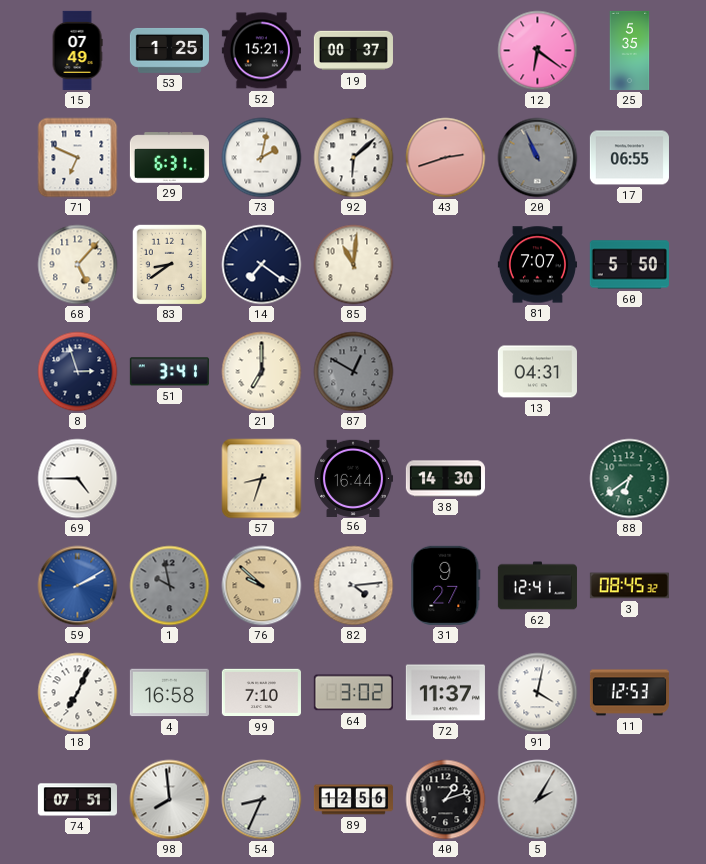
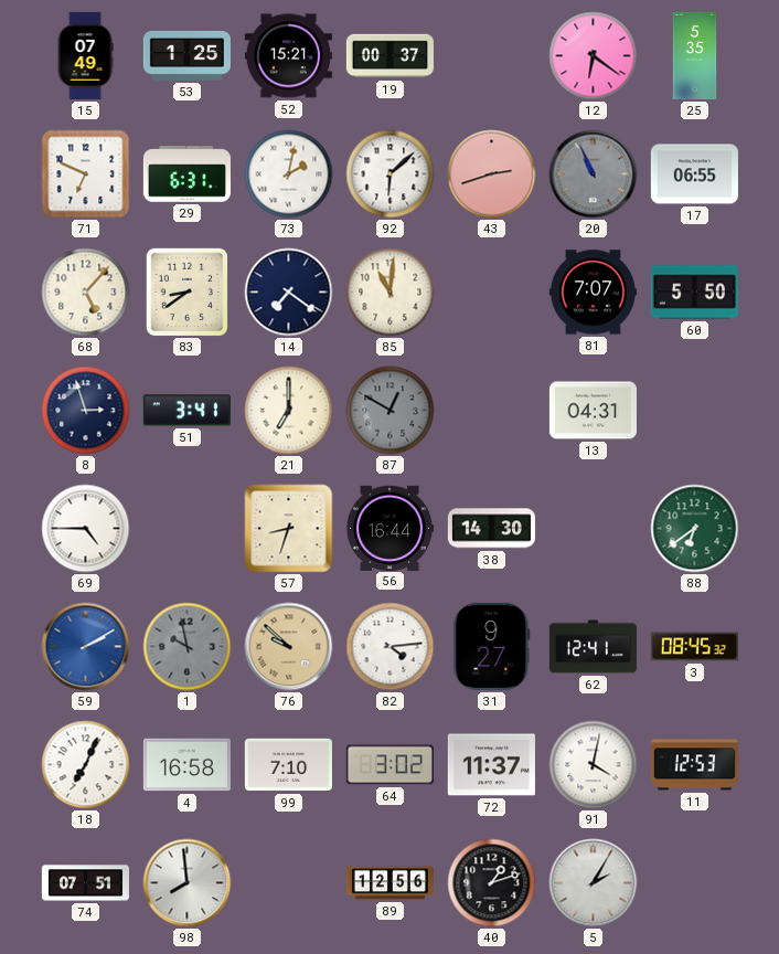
54: 8:34 -> none
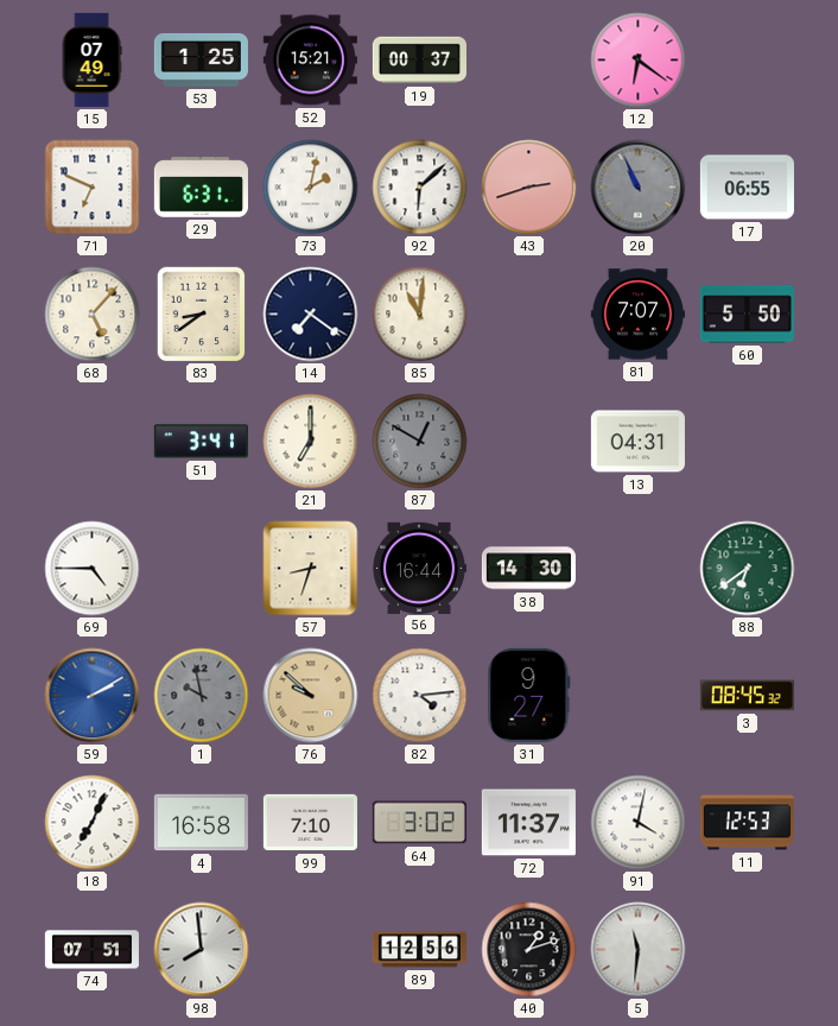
25: 5:35 -> none
8: 2:57 -> none
62: 12:41 -> none
5: 2:05 -> 11:31
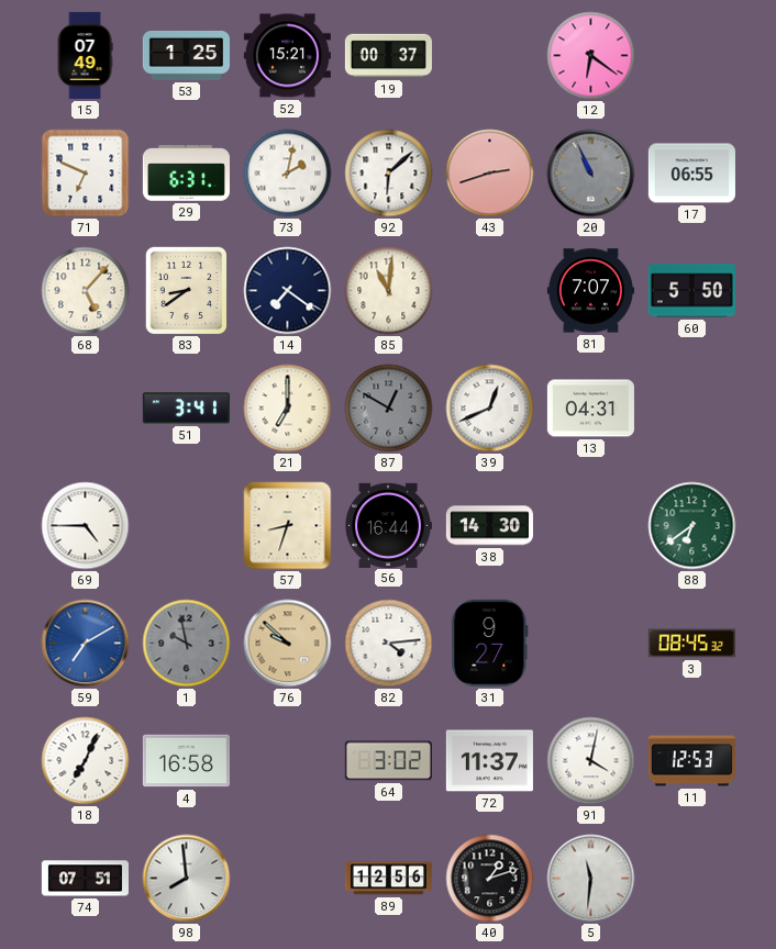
39: none -> 12:41
59: 2:10 -> 7:10
99: 7:10 -> none
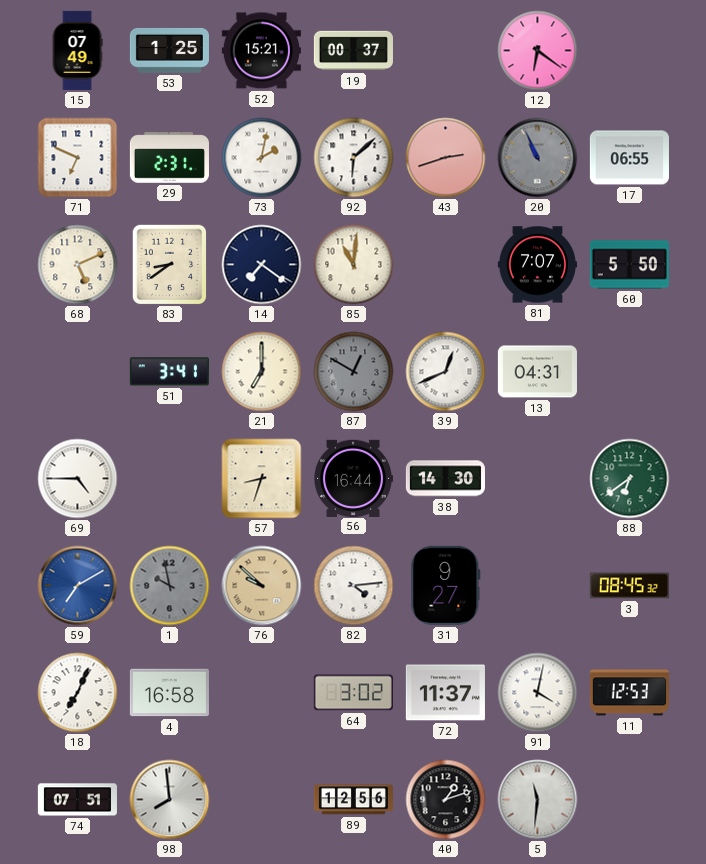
29: 6:31 -> 2:31
68: 5:07 -> 5:11
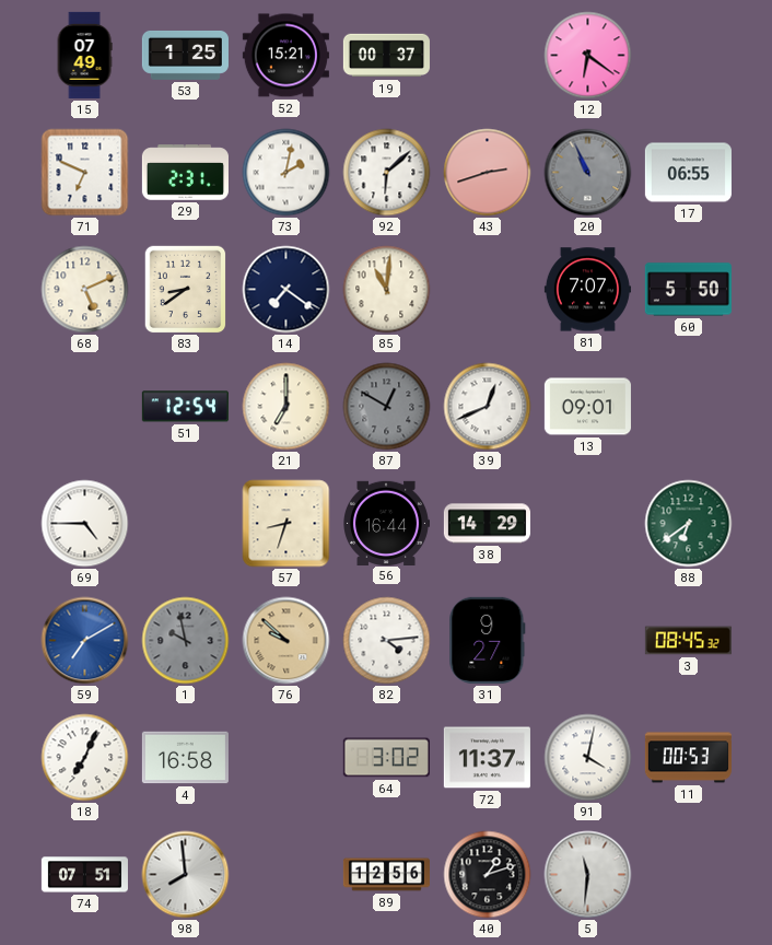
51: 3:41 -> 12:54
13: 04:31 -> 09:01
38: 14:30 -> 14:29
11: 12:53 -> 00:53
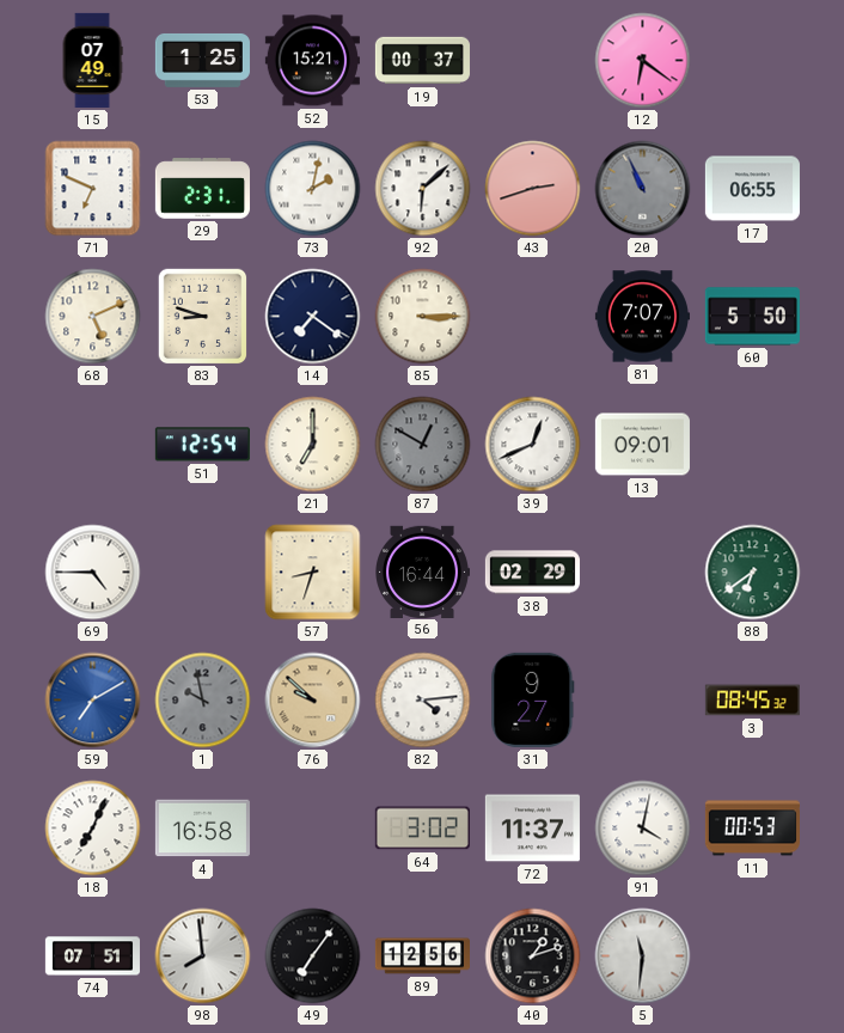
83: 8:39 -> 8:48
85: 11:01 -> 3:15
38: 14:29 -> 02:29
49: none -> 7:06
